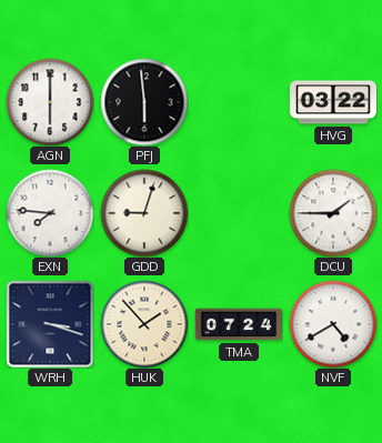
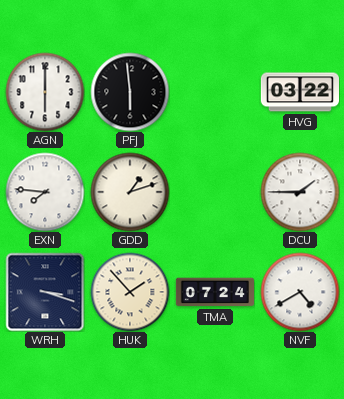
GDD: 9:03 -> 1:12
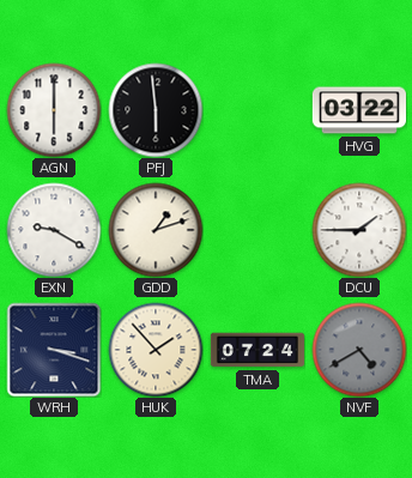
EXN: 7:46 -> 9:20
NVF dial: white -> grey
